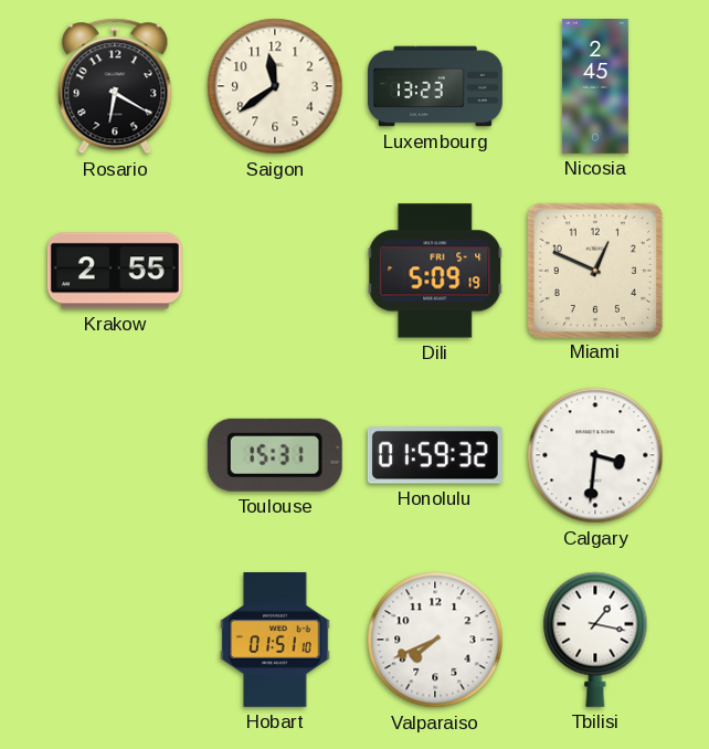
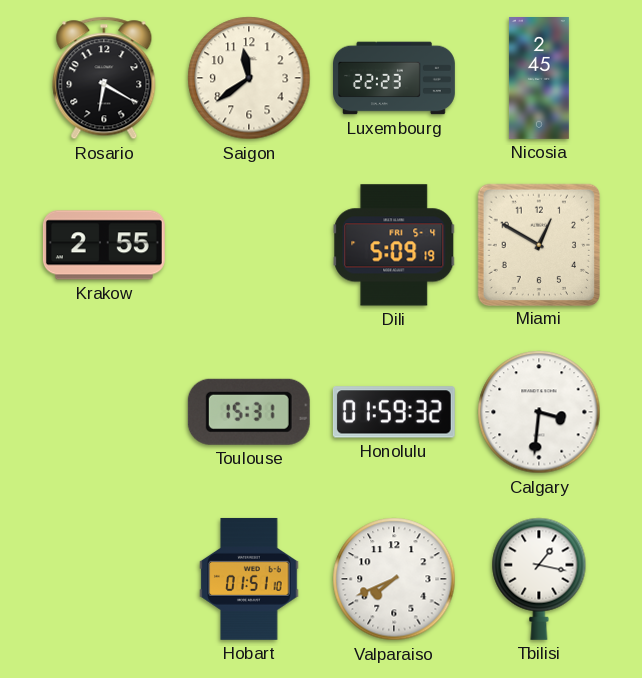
Luxembourg: 13:23 -> 22:23
Miami: 12:49 -> 12:50
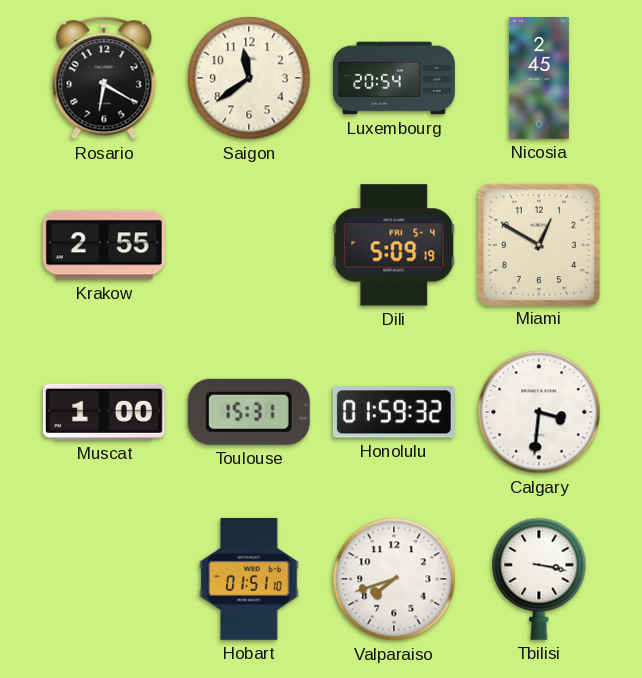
Luxembourg: 22:23 -> 20:54
Muscat: none -> 1:00
Valparaiso: 7:41 -> 7:42
Tbilisi: 1:17 -> 3:17
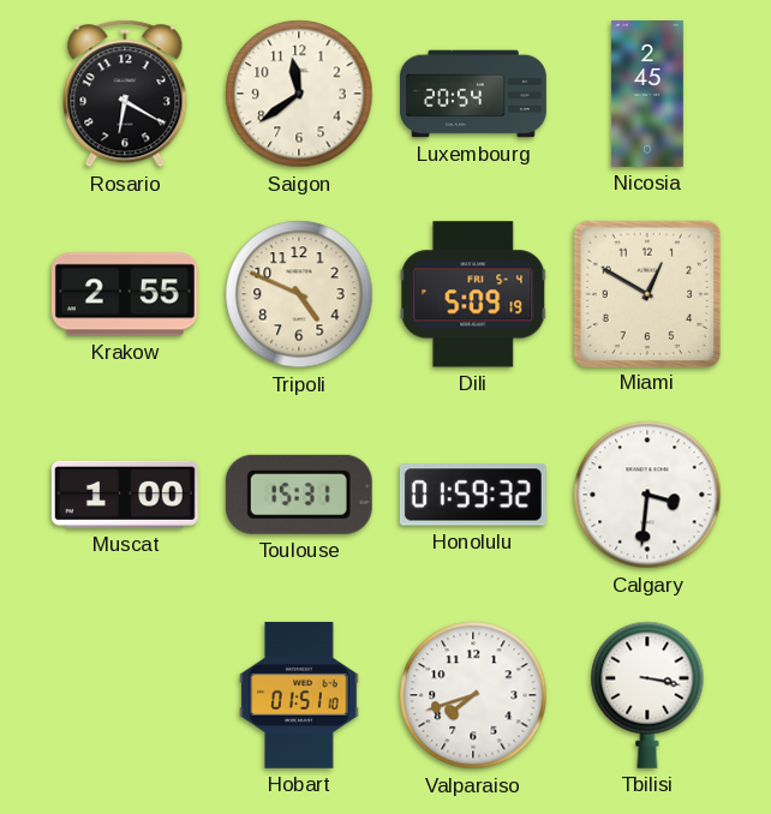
Tripoli: none -> 4:49
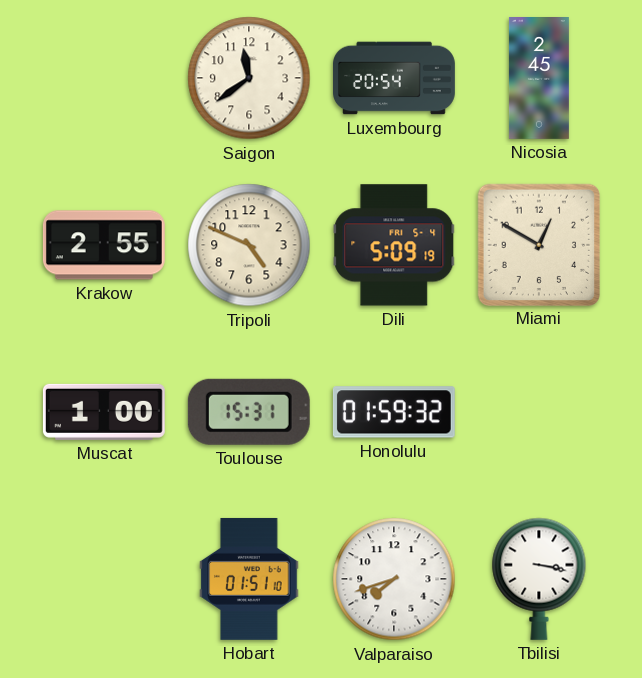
Rosario: 6:20 -> none
Calgary: 3:31 -> none
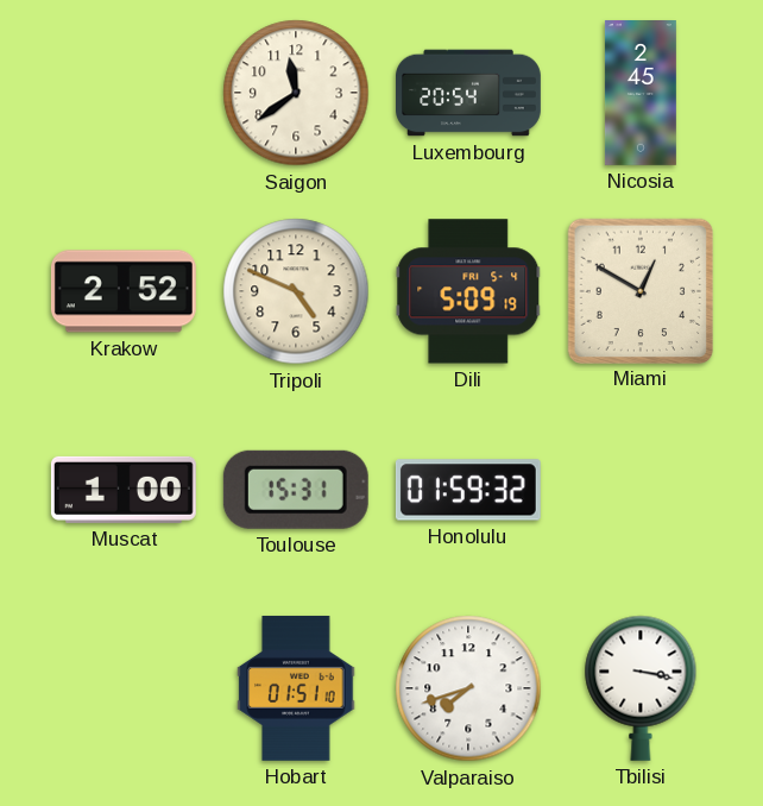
Krakow: 2:55 -> 2:52
